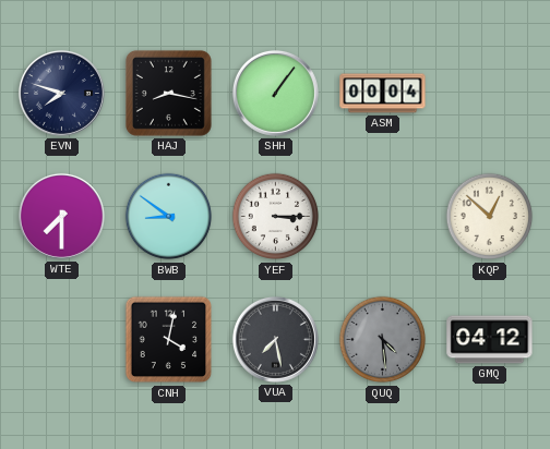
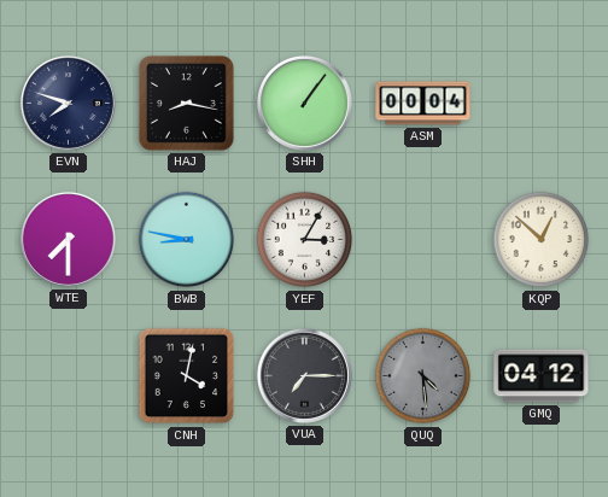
BWB: 8:51 -> 8:47
YEF: 3:15 -> 3:05
VUA: 7:28 -> 7:15
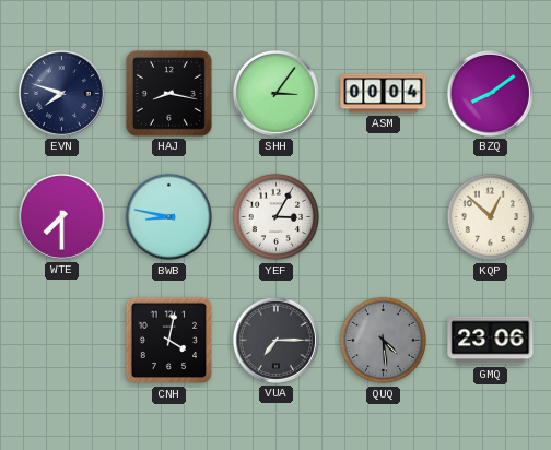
SHH: 1:06 -> 3:06
BZQ: none -> 8:09
GMQ: 04:12 -> 23:06
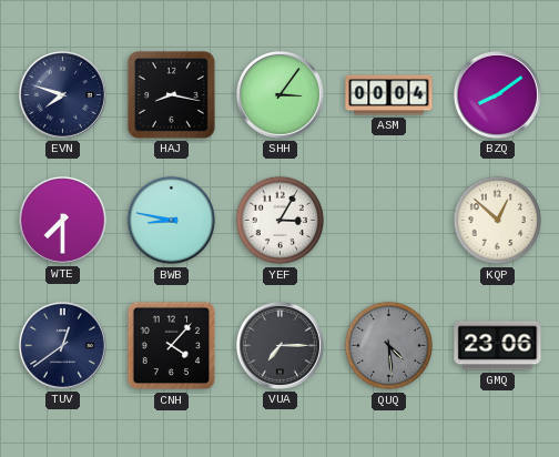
TUV: none -> 12:39
CNH: 4:02 -> 4:07
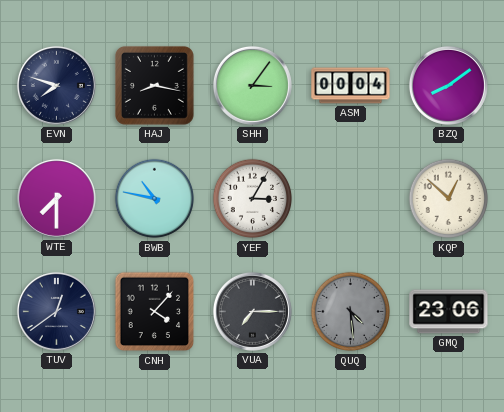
BWB: 8:47 -> 10:47
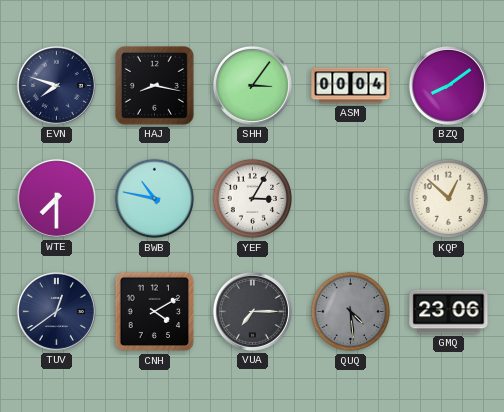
CNH: 4:07 -> 4:10
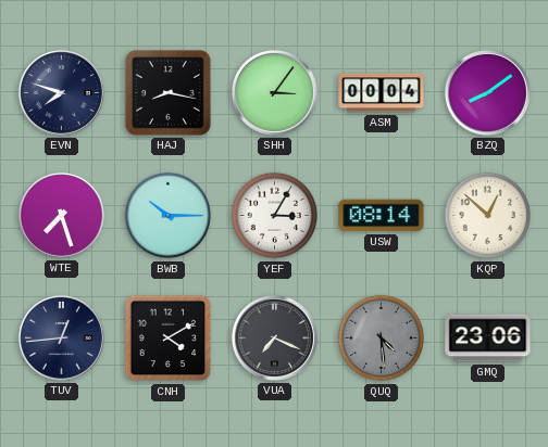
WTE: 7:30 -> 7:27
BWB: 10:47 -> 10:15
USW: none -> 08:14
TUV: 12:39 -> 12:44
VUA: 7:15 -> 7:19
